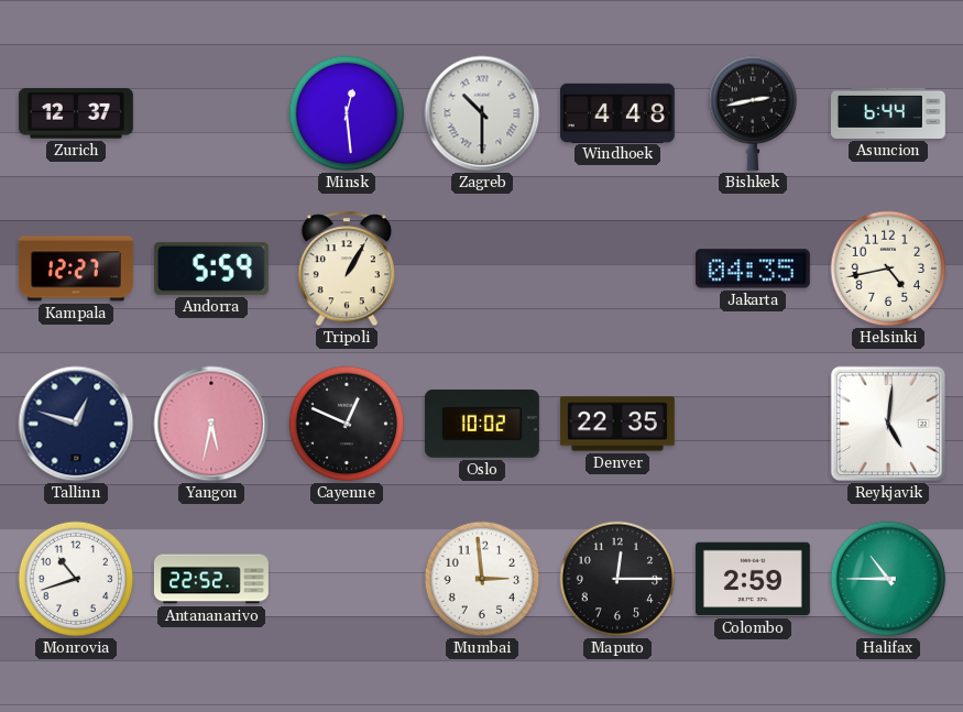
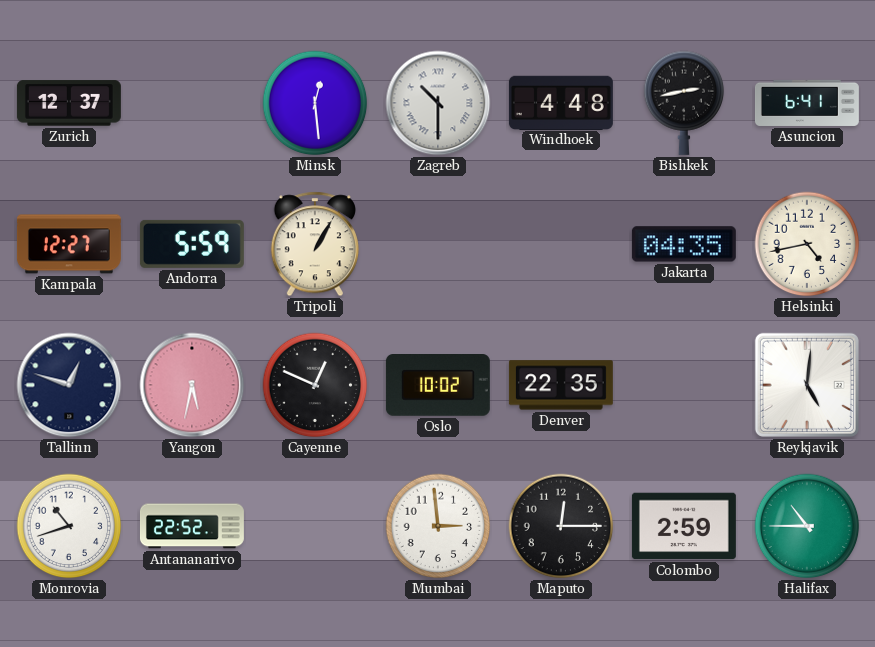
Asuncion: 6:44 -> 6:41
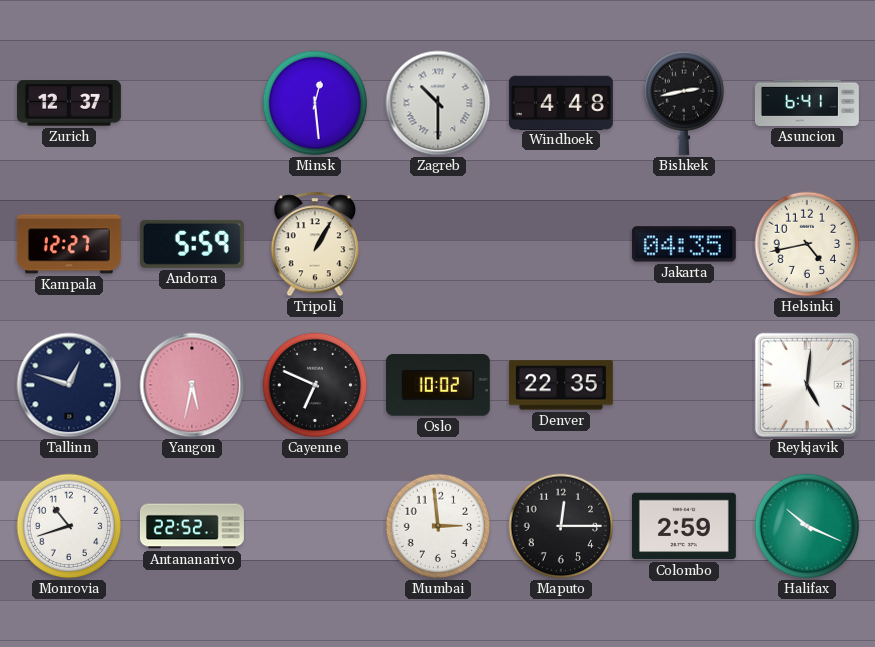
Cayenne: 12:49 -> 6:49
Halifax: 10:45 -> 10:19
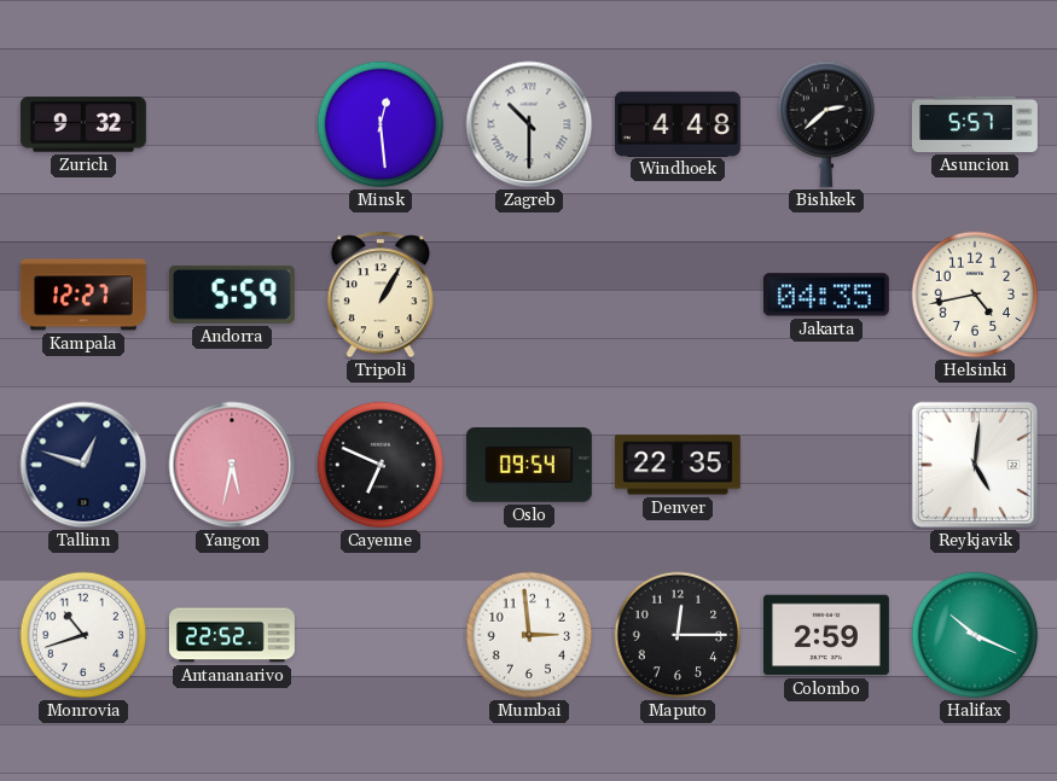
Zurich: 12:37 -> 9:32
Bishkek: 2:43 -> 2:38
Asuncion: 6:41 -> 5:57
Oslo: 10:02 -> 09:54
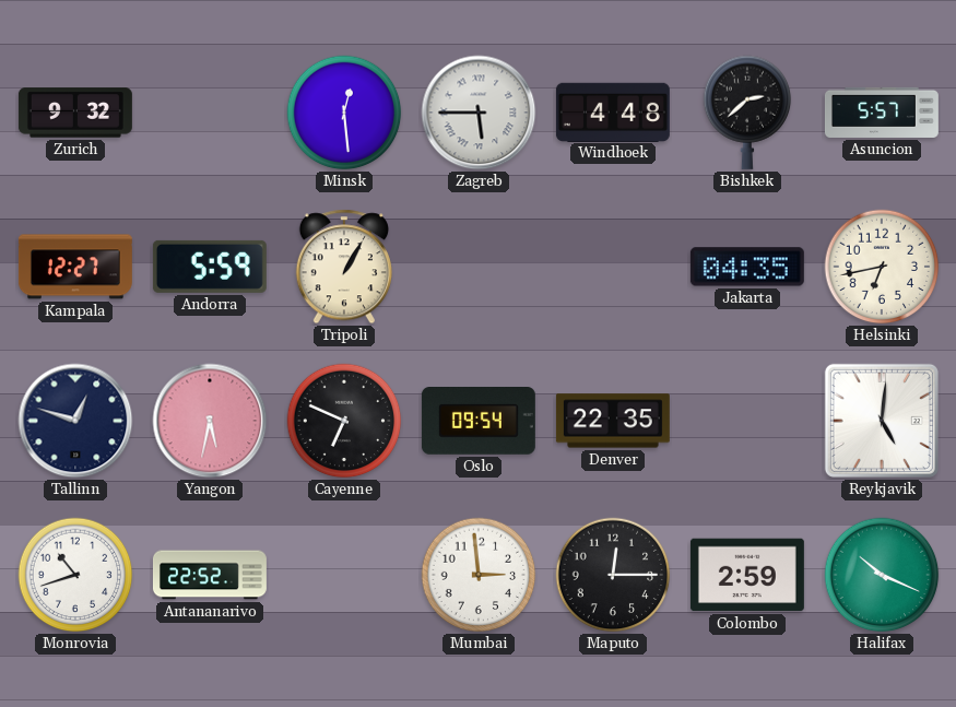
Zagreb: 10:30 -> 5:45
Helsinki: 4:43 -> 6:43
